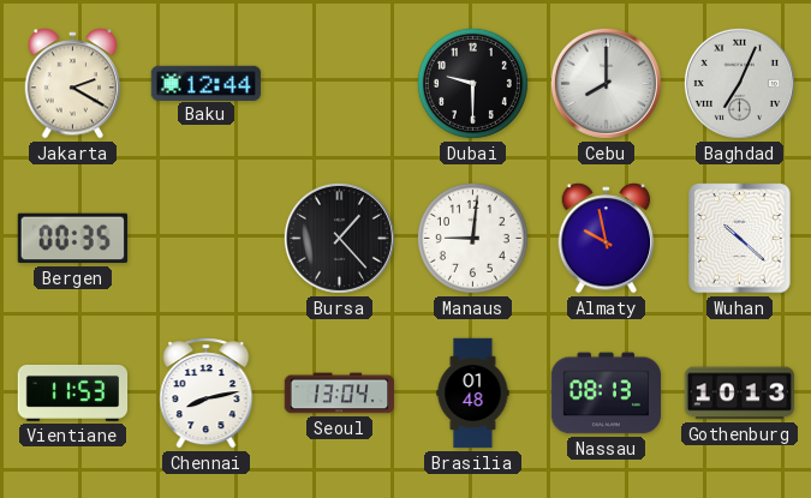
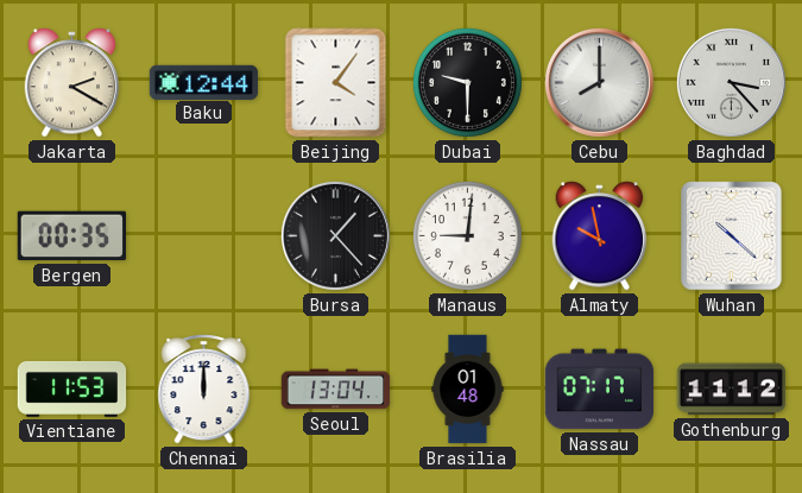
Beijing: none -> 4:06
Baghdad: 7:04 -> 3:23
Chennai: 8:13 -> 12:00
Nassau: 08:13 -> 07:17
Gothenburg: 10:13 -> 11:12
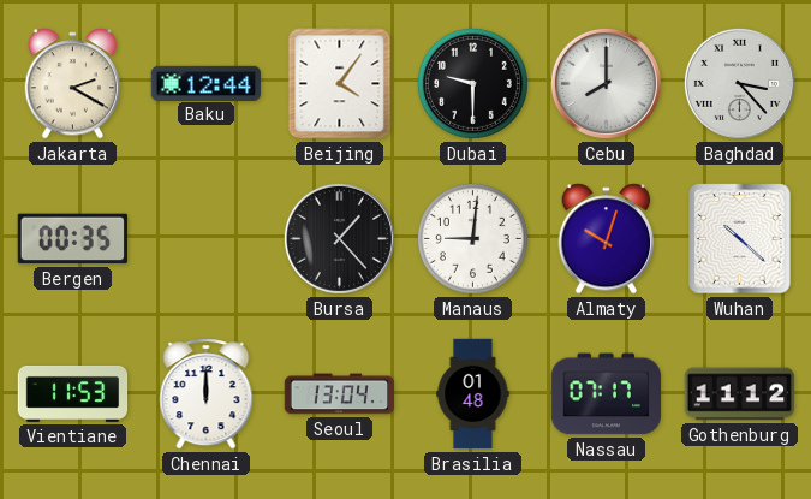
Almaty: 9:58 -> 10:03
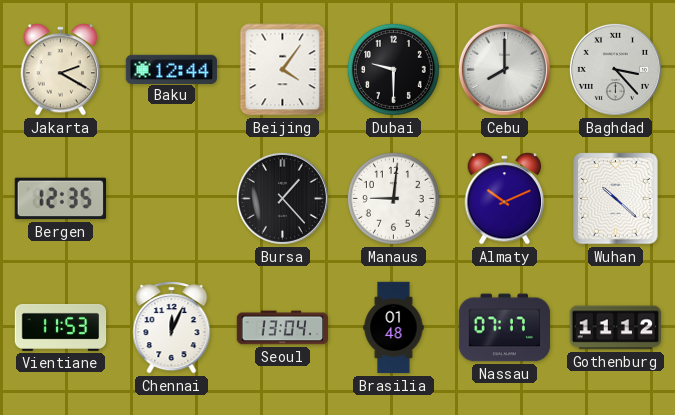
Bergen: 00:35 -> 12:35
Almaty: 10:03 -> 10:11
Chennai: 12:00 -> 12:04
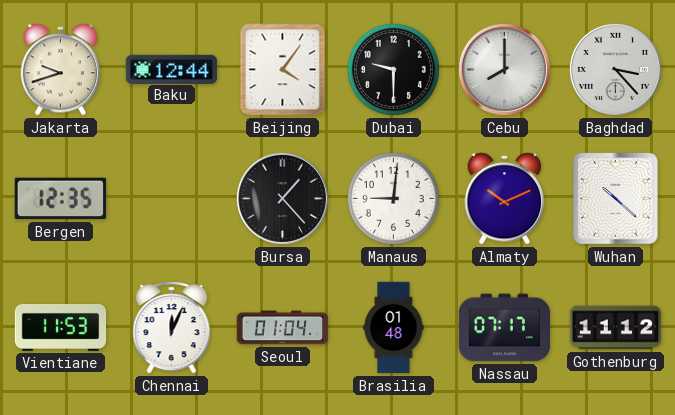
Jakarta: 2:20 -> 9:42
Seoul: 13:04 -> 01:04
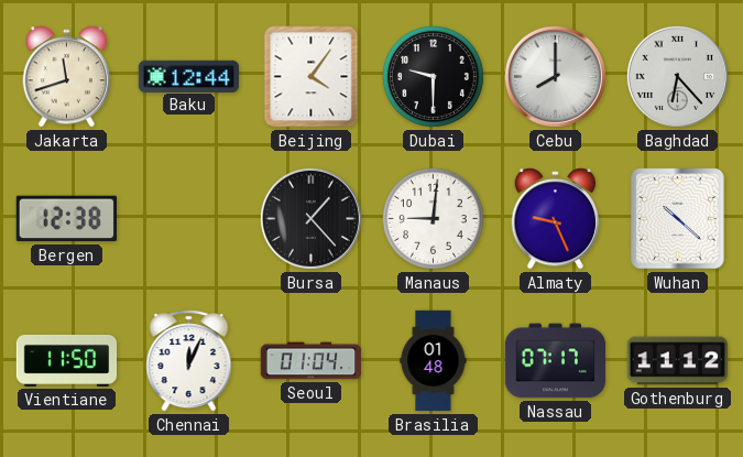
Jakarta: 9:42 -> 11:42
Baghdad: 3:23 -> 6:23
Bergen: 12:35 -> 12:38
Almaty: 10:11 -> 9:26
Vientiane: 11:53 -> 11:50
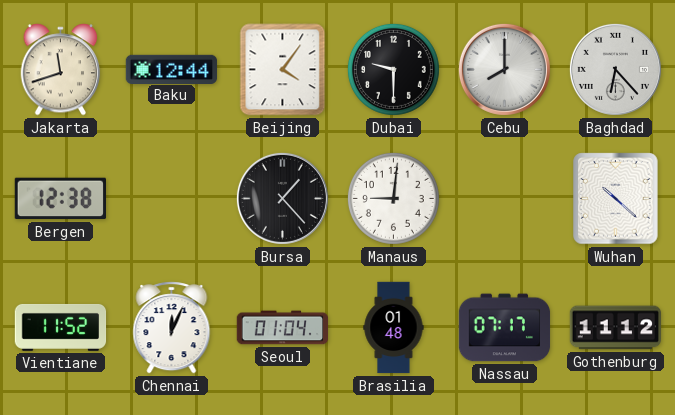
Almaty: 9:26 -> none
Vientiane: 11:50 -> 11:52
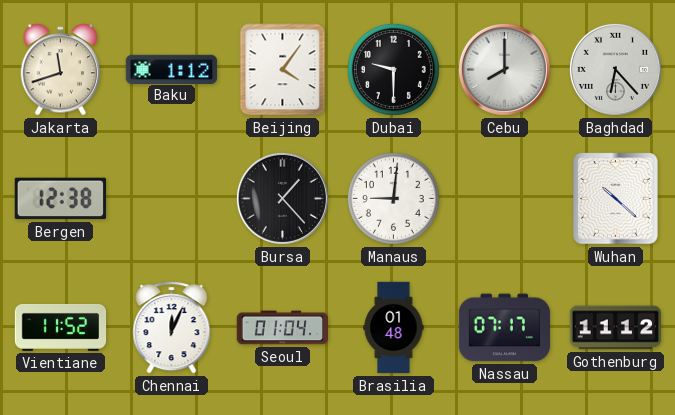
Baku: 12:44 -> 1:12
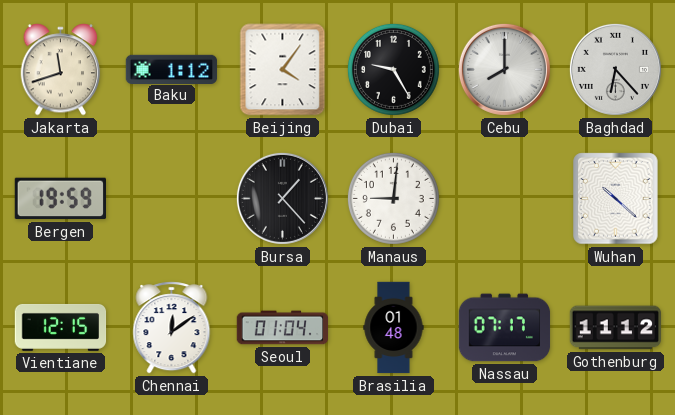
Dubai: 9:30 -> 9:25
Bergen: 12:38 -> 19:59
Vientiane: 11:52 -> 12:15
Chennai: 12:04 -> 12:09
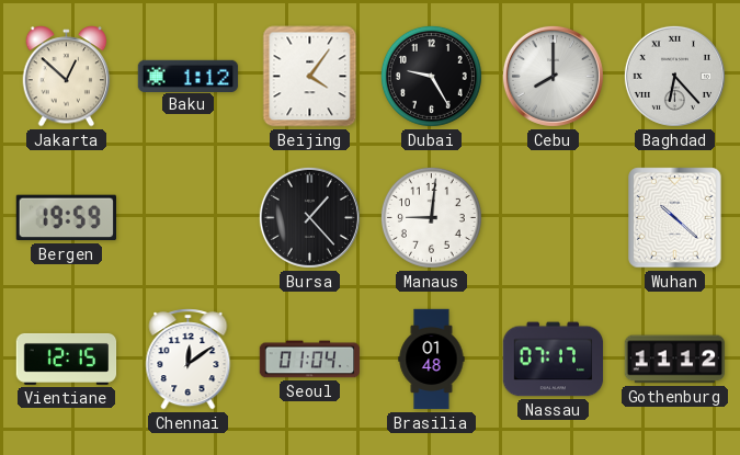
Jakarta: 11:42 -> 12:52
